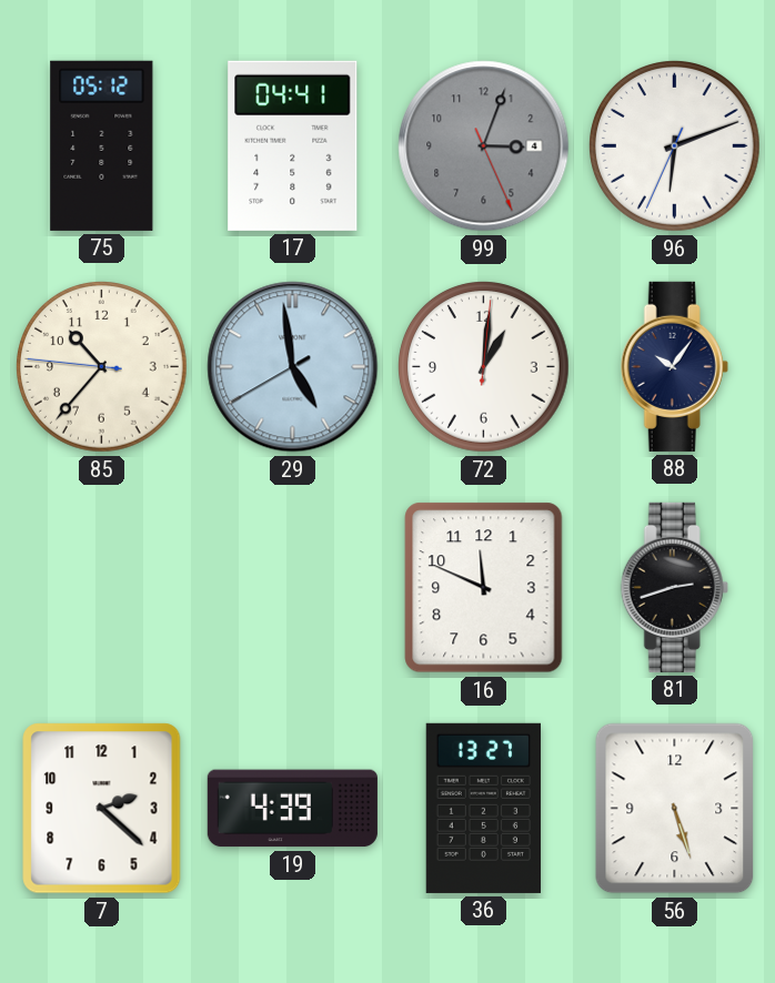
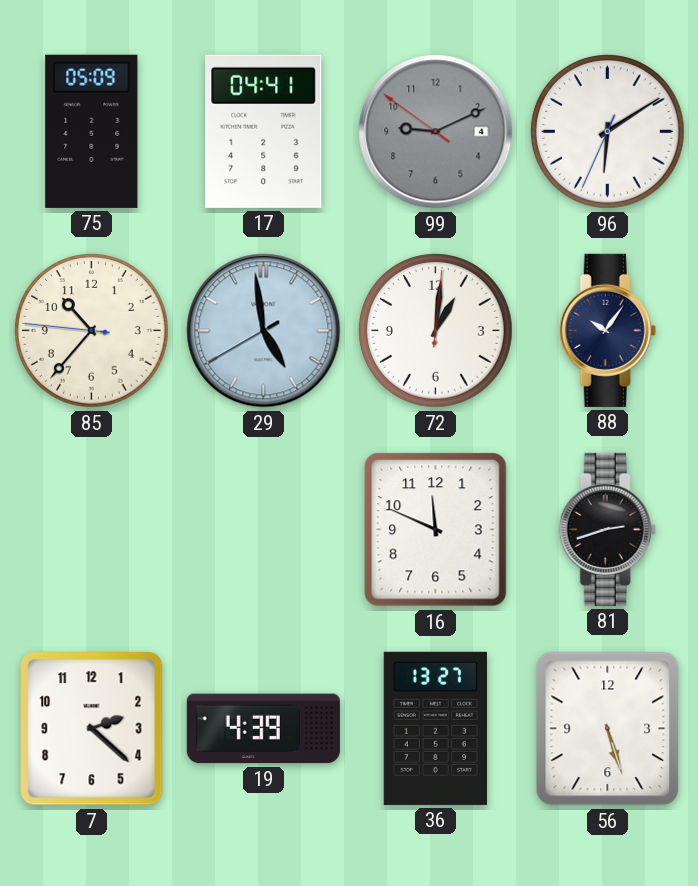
75: 05:12 -> 05:09
99: 3:03 -> 9:10
96: 6:11 -> 6:09
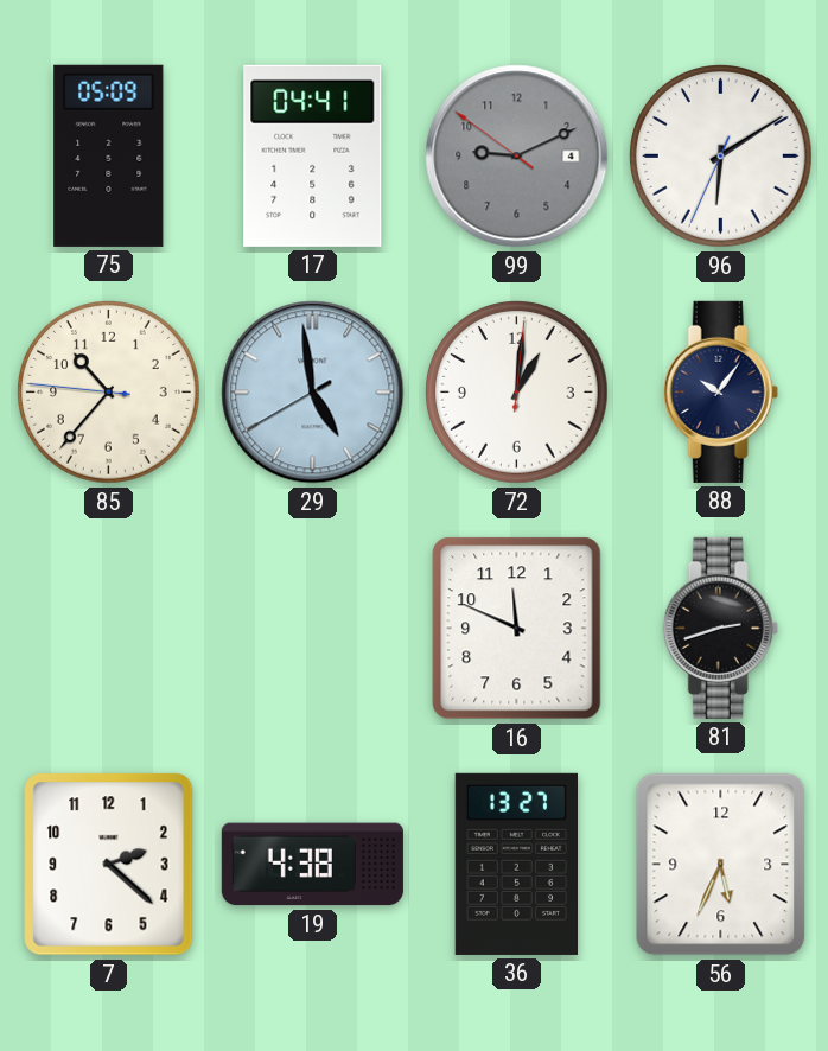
19: 4:39 -> 4:38
56: 5:27 -> 5:34
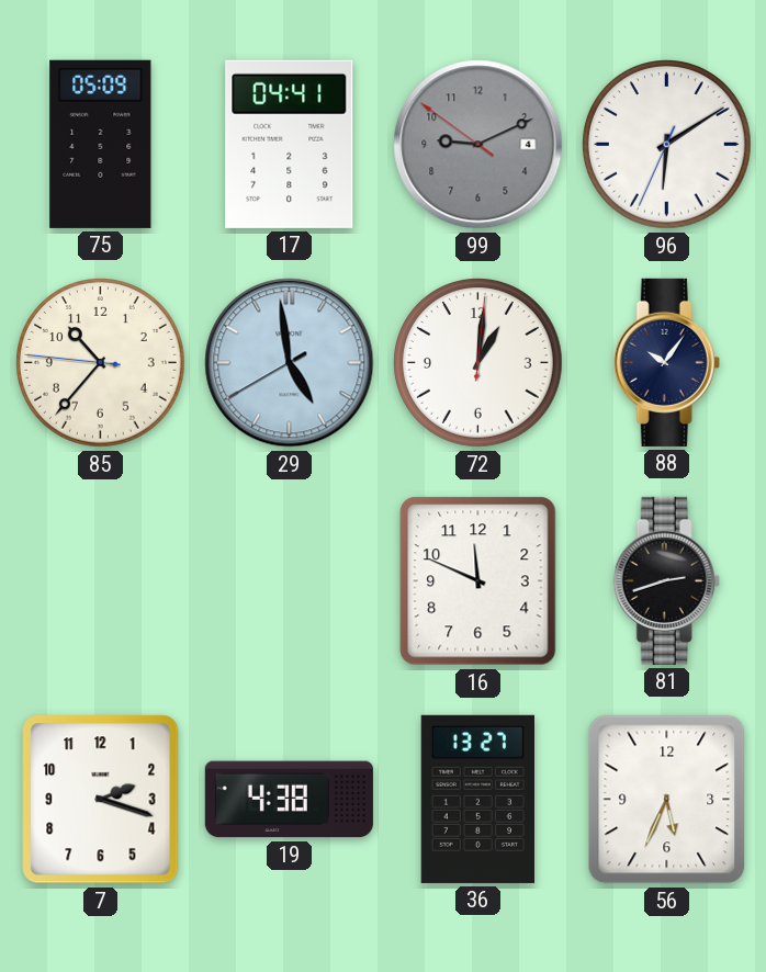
7: 2:22 -> 2:18
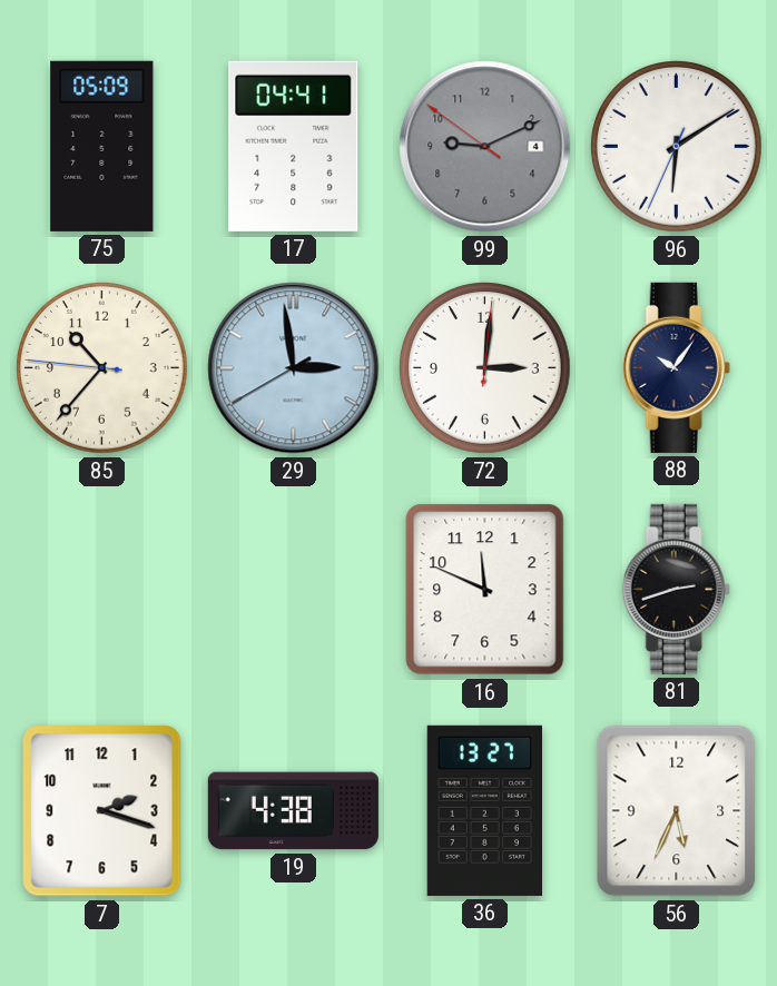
29: 4:58 -> 2:58
72: 1:01 -> 3:01
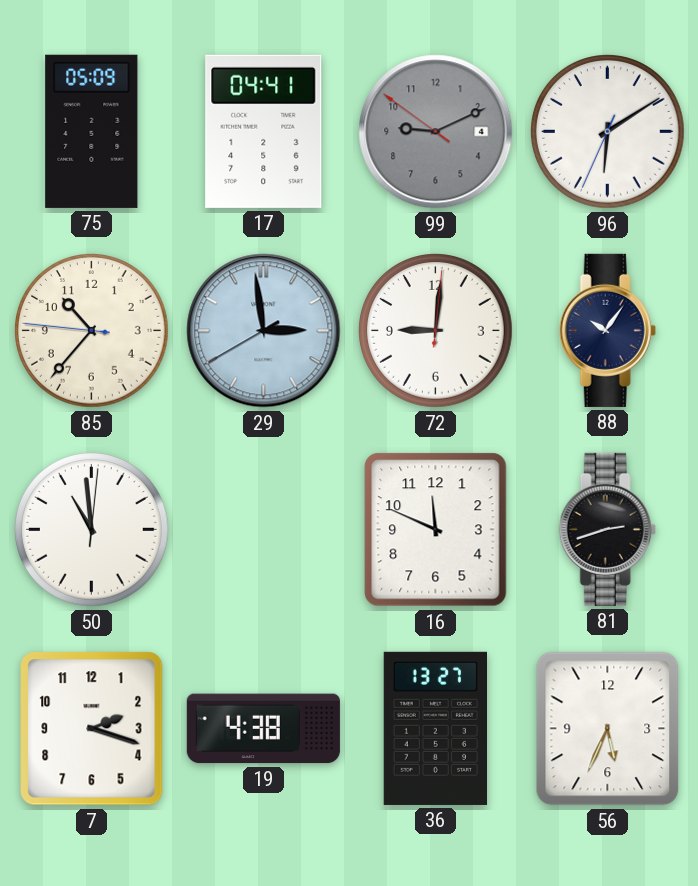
72: 3:01 -> 9:01
50: none -> 10:59
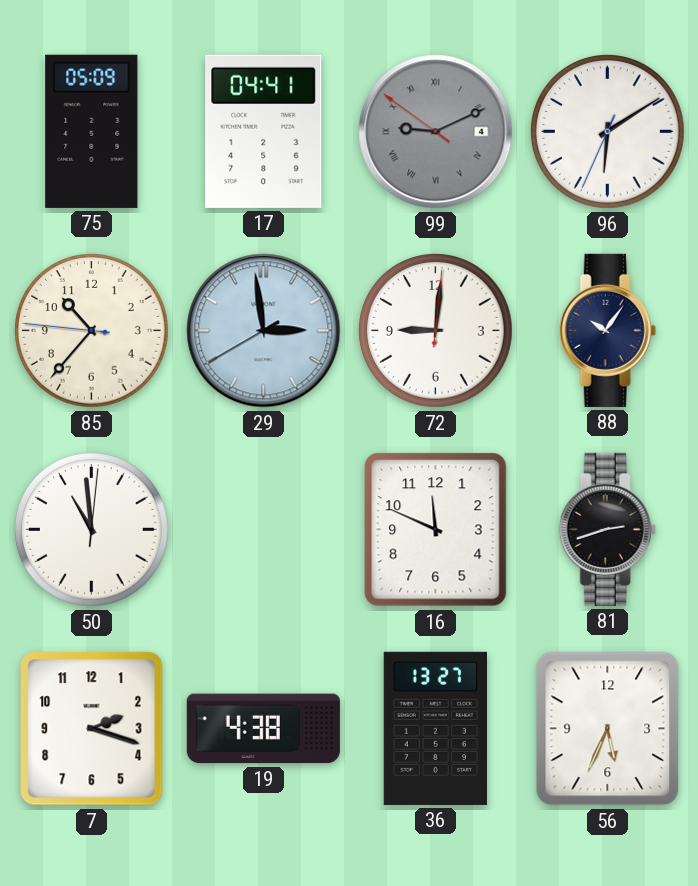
99 numerals: Arabic -> Roman
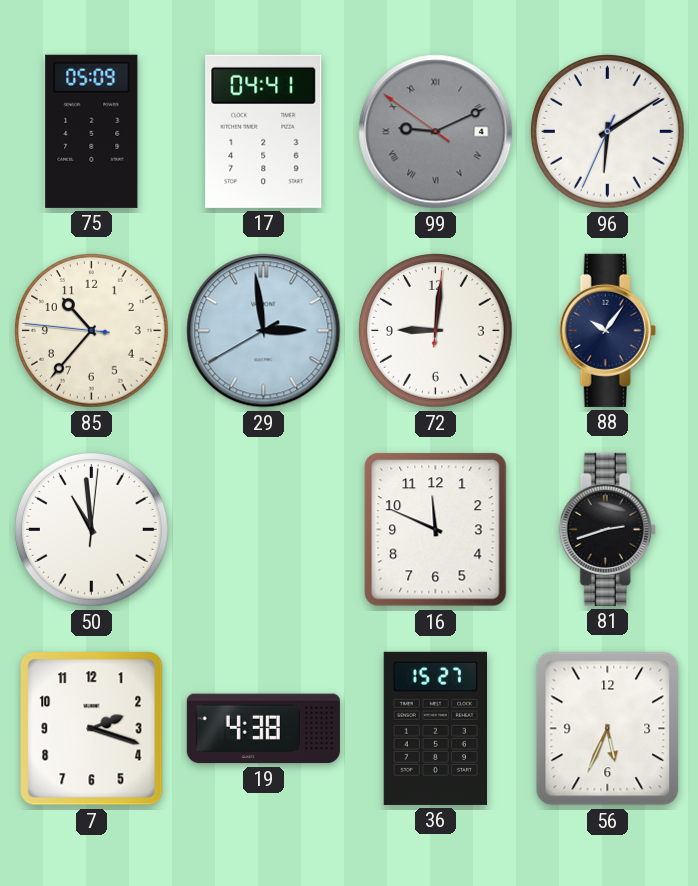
36: 13:27 -> 15:27
